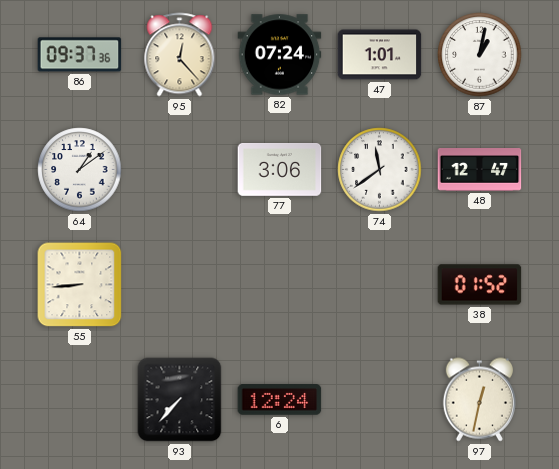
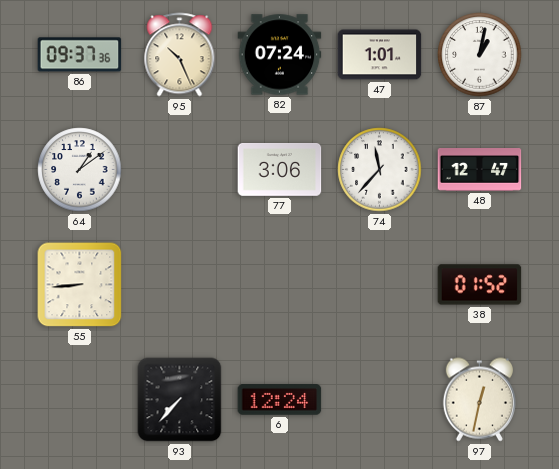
95: 12:23 -> 10:26
74: 11:39 -> 11:37
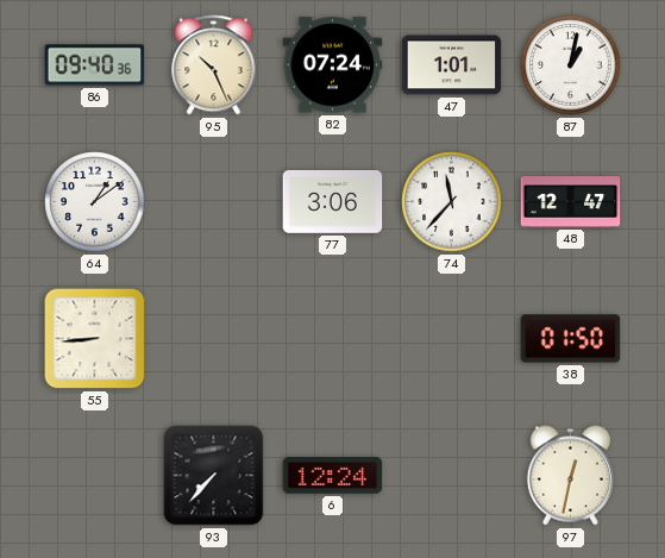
86: 09:37 -> 09:40
38: 01:52 -> 01:50
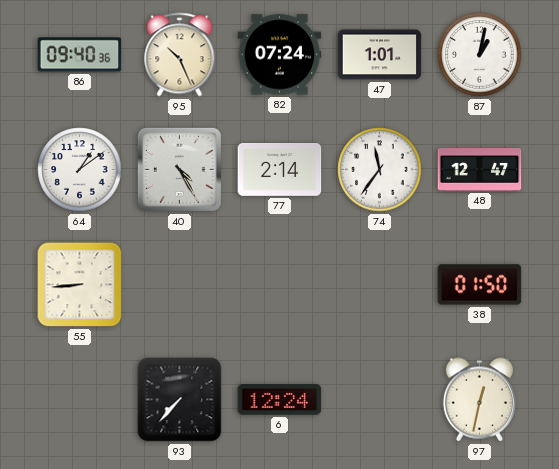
40: none -> 4:25
77: 3:06 -> 2:14
74: 11:37 -> 11:36
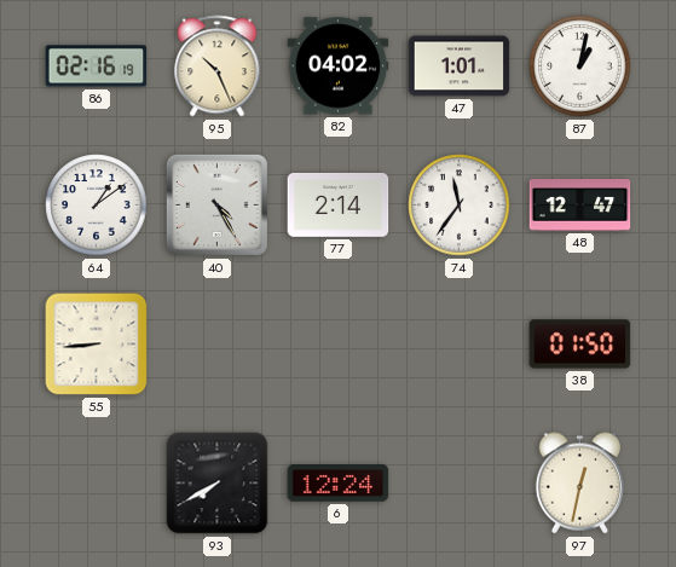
86: 09:40 -> 02:16
82: 07:24 -> 04:02
93: 7:37 -> 7:40
